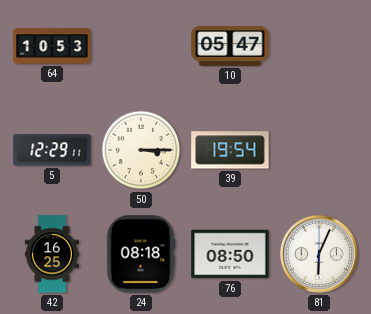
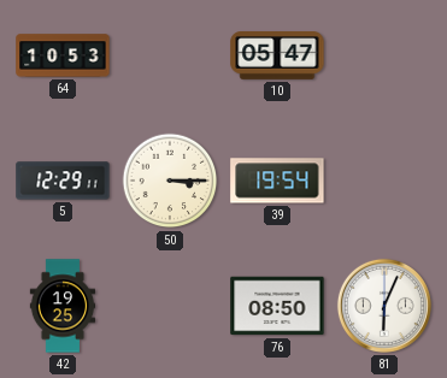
42: 16:25 -> 19:25
24: 08:18 -> none
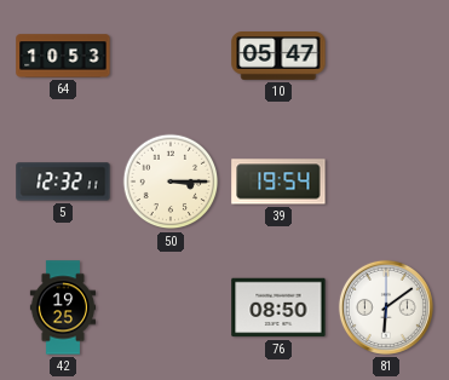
5: 12:29 -> 12:32
81: 6:04 -> 6:09
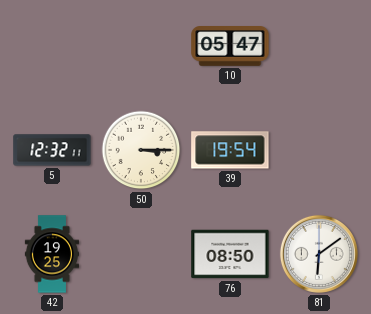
64: 10:53 -> none
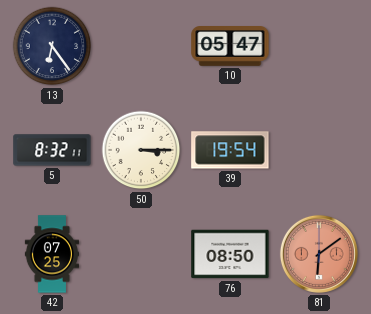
13: none -> 6:24
5: 12:32 -> 8:32
42: 19:25 -> 07:25
81 dial: white -> salmon
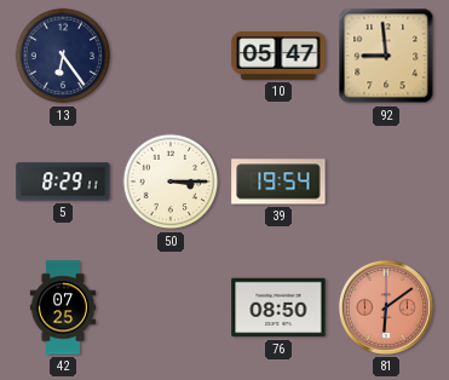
92: none -> 8:59
5: 8:32 -> 8:29
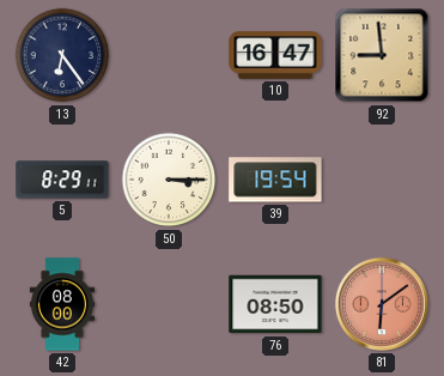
10: 05:47 -> 16:47
42: 07:25 -> 08:00
